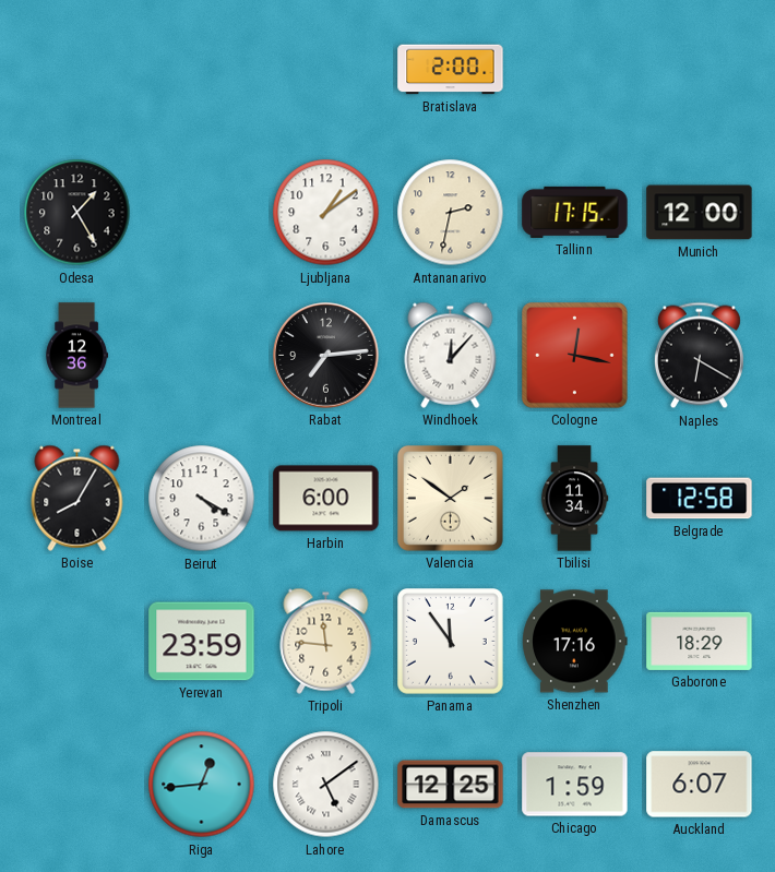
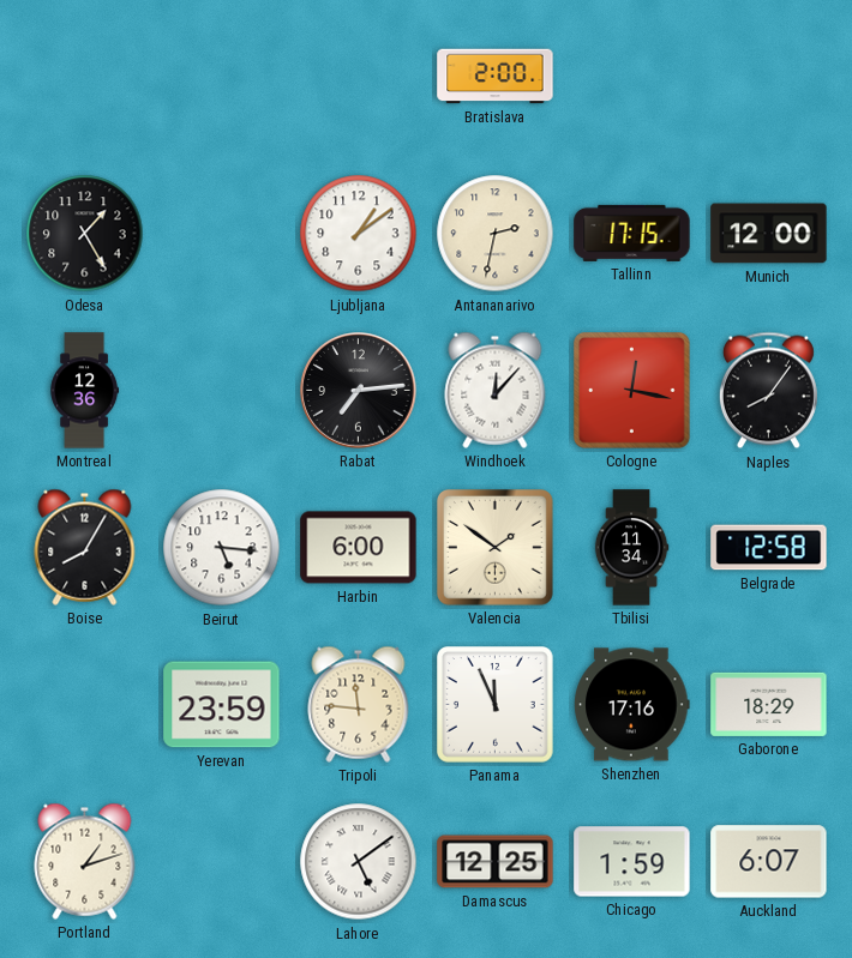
Naples: 6:20 -> 8:06
Beirut: 4:20 -> 5:16
Panama: 11:54 -> 11:56
Portland: none -> 1:12
Riga: 12:44 -> none
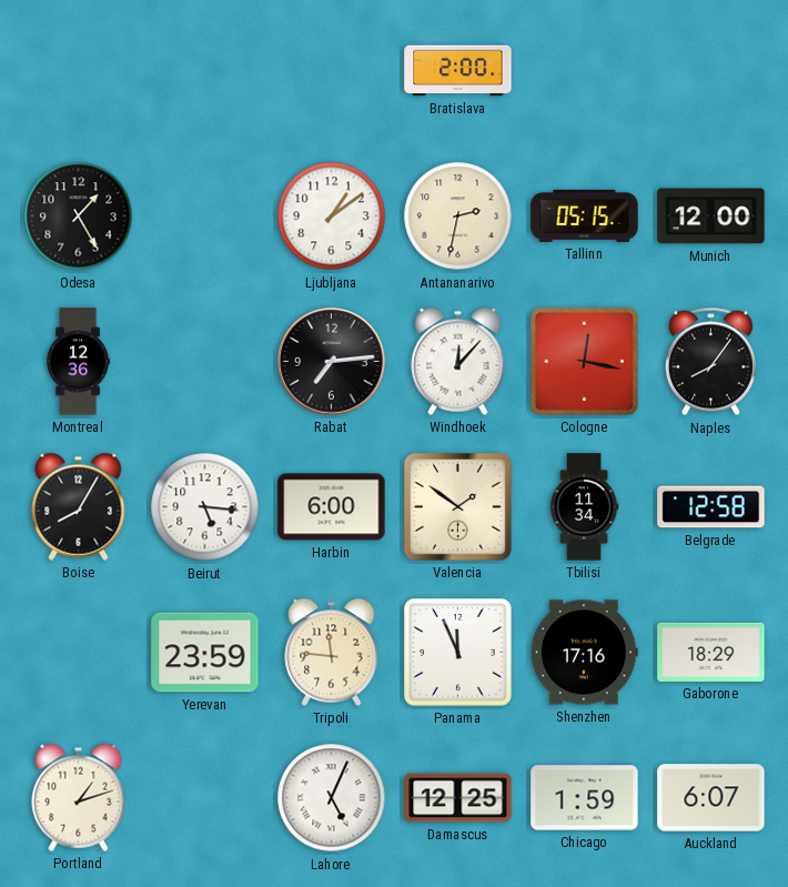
Tallinn: 17:15 -> 05:15
Lahore: 5:09 -> 5:04
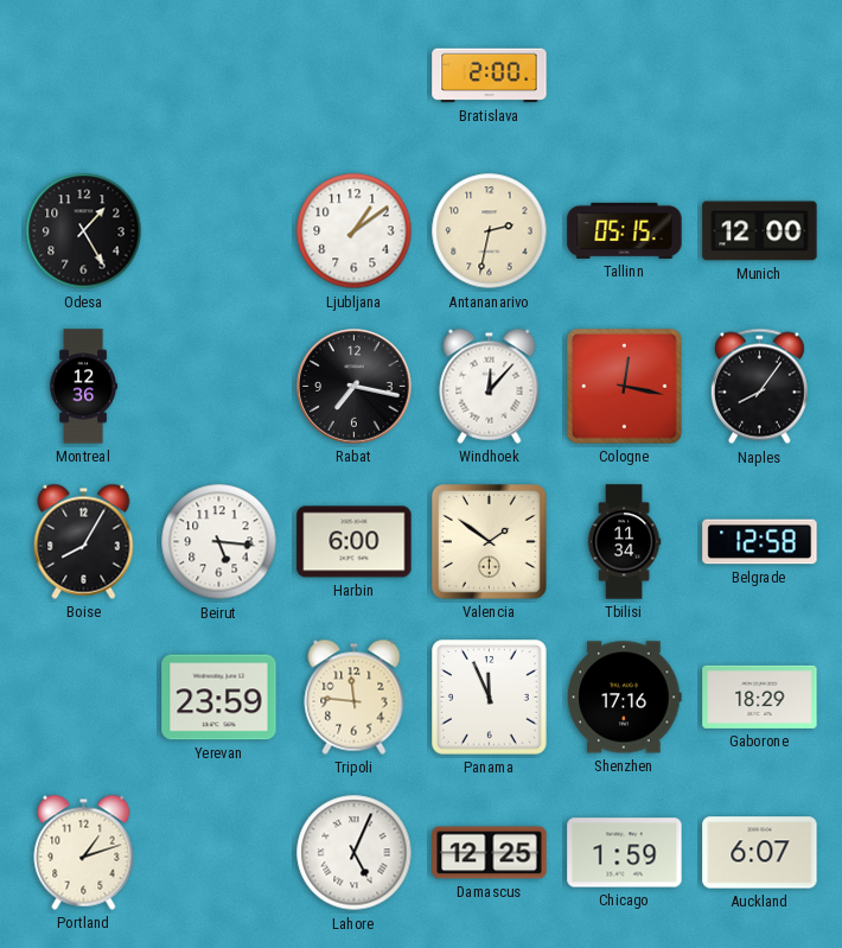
Rabat: 7:14 -> 7:17
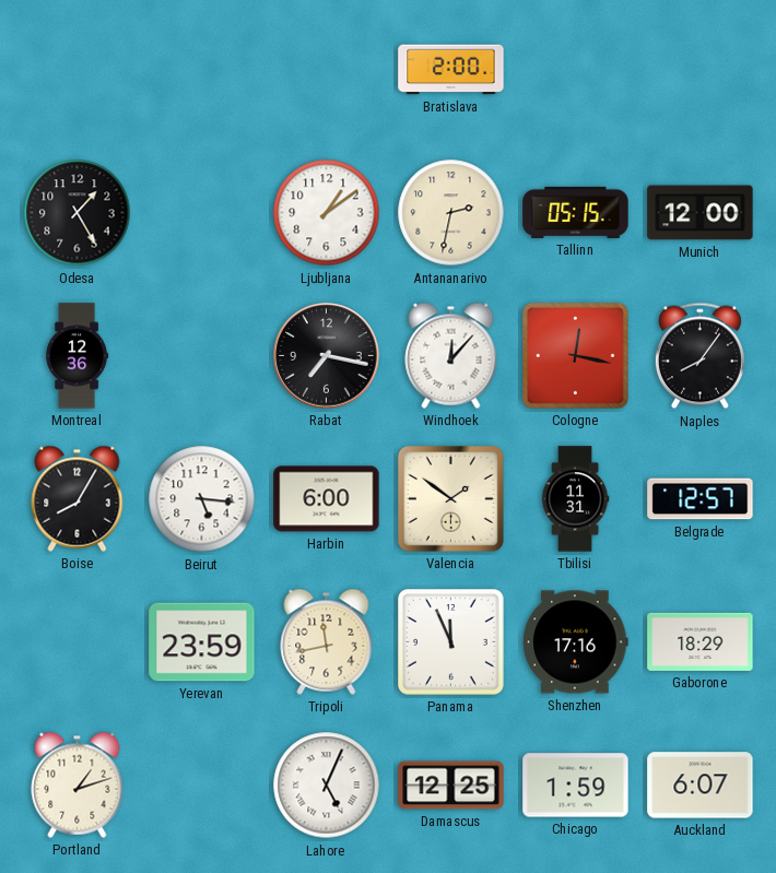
Tbilisi: 11:34 -> 11:31
Belgrade: 12:58 -> 12:57
Tripoli: 11:46 -> 11:43
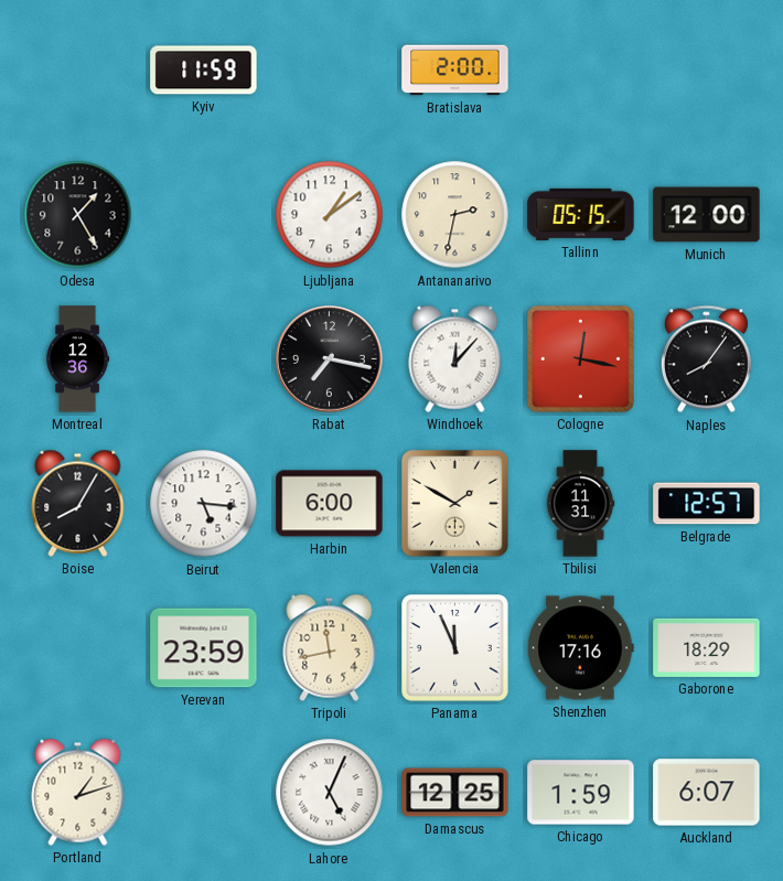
Kyiv: none -> 11:59
Valencia: 1:51 -> 1:50
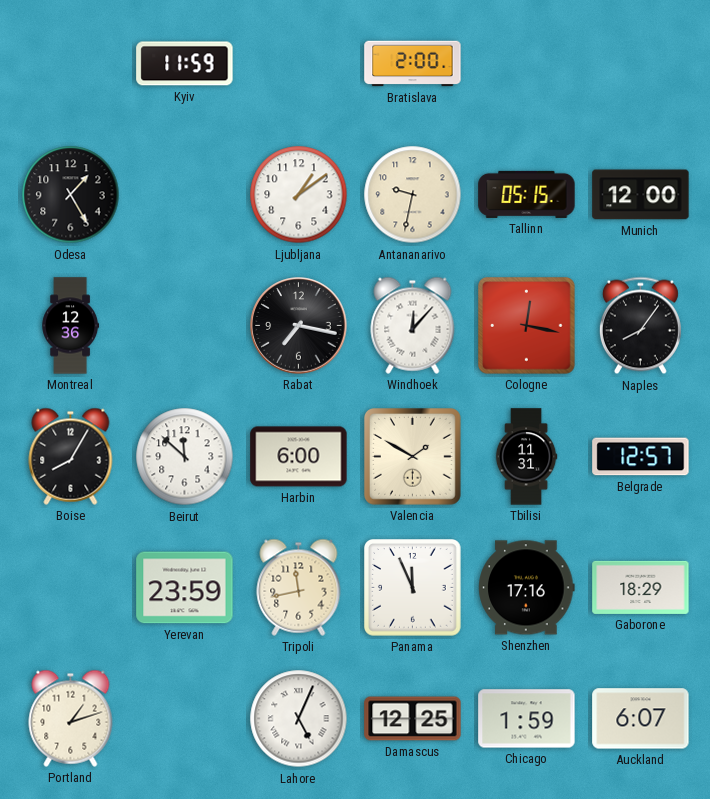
Antananarivo: 2:32 -> 9:32
Beirut: 5:16 -> 11:52
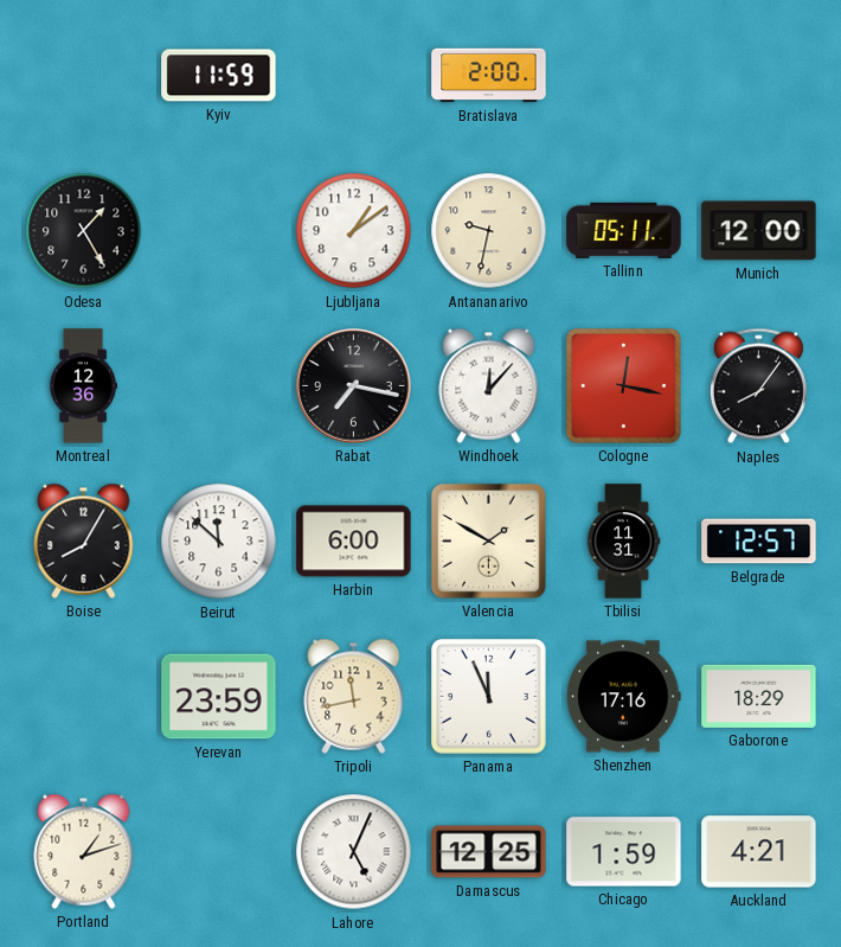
Tallinn: 05:15 -> 05:11
Auckland: 6:07 -> 4:21
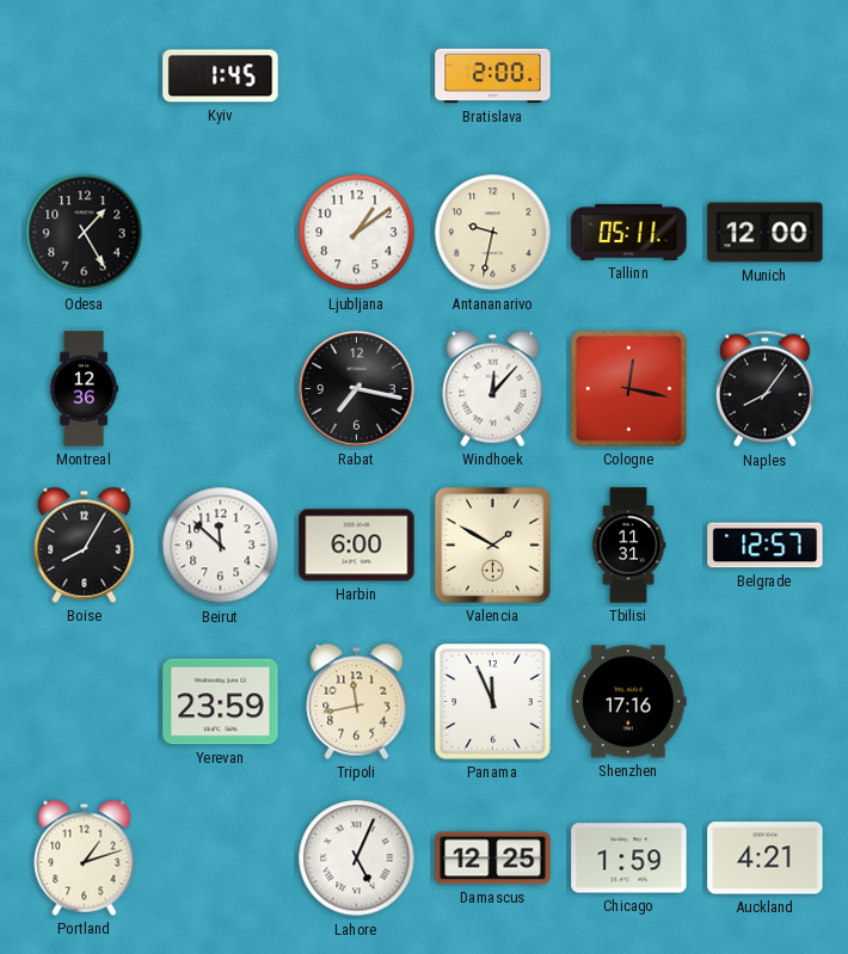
Kyiv: 11:59 -> 1:45
Gaborone: 18:29 -> none
